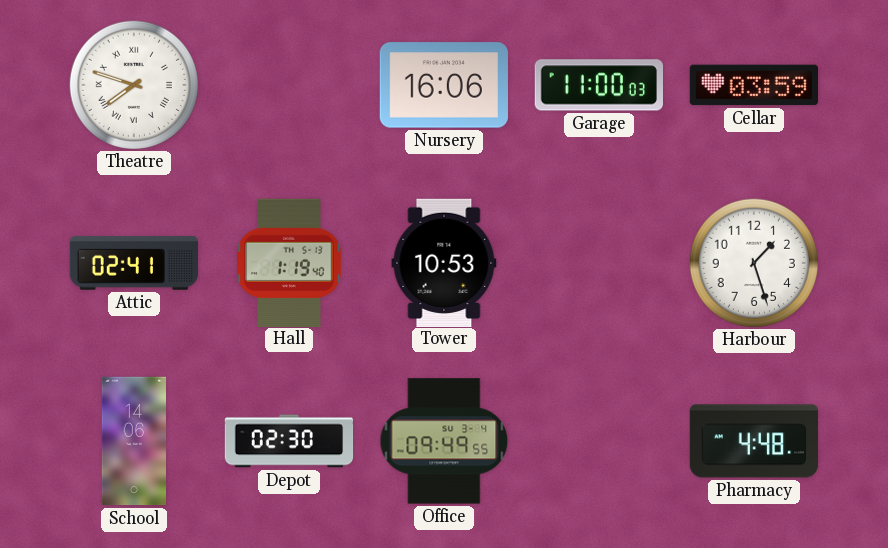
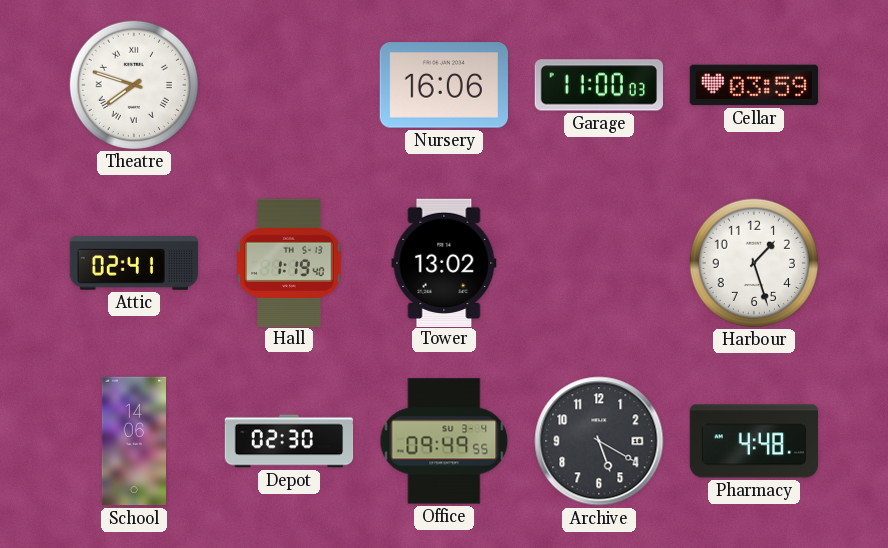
Tower: 10:53 -> 13:02
Archive: none -> 5:20
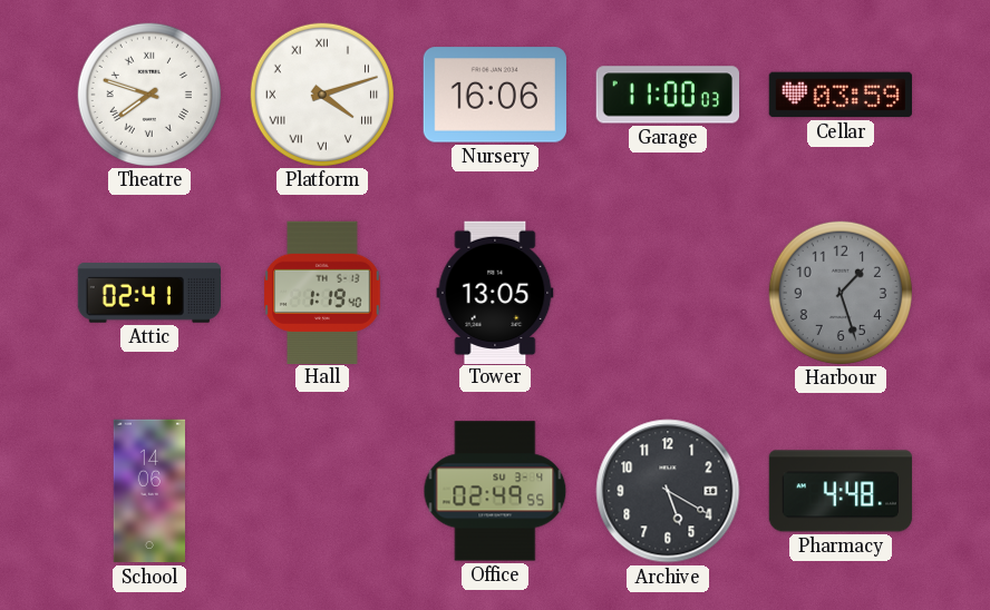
Platform: none -> 4:12
Tower: 13:02 -> 13:05
Harbour dial: white -> grey
Depot: 02:30 -> none
Office: 09:49 -> 02:49
